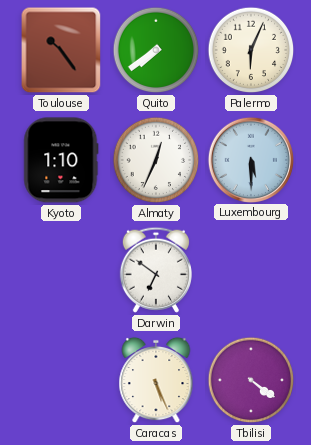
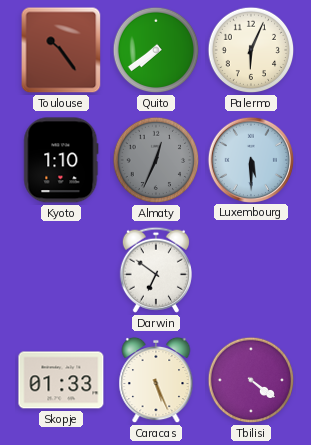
Almaty dial: white -> grey
Skopje: none -> 01:33
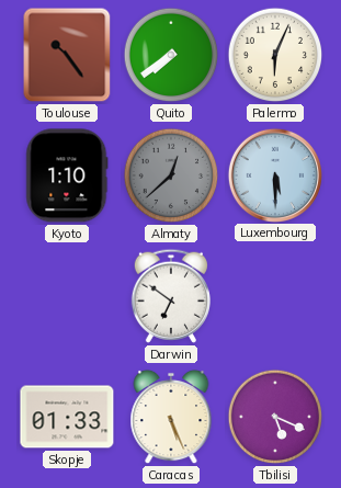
Almaty: 12:34 -> 12:38
Tbilisi: 4:21 -> 5:19
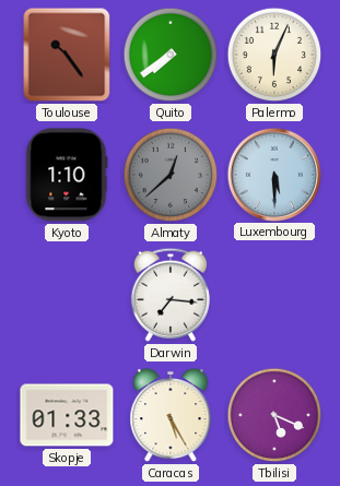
Darwin: 6:51 -> 7:16
Caracas: 5:26 -> 5:25
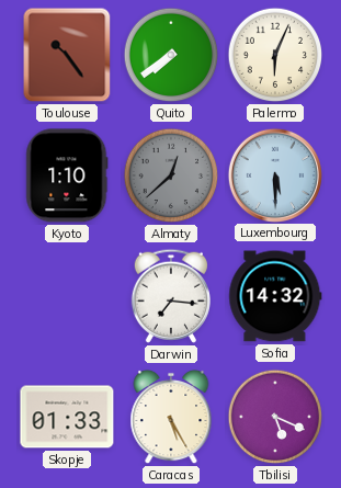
Sofia: none -> 14:32
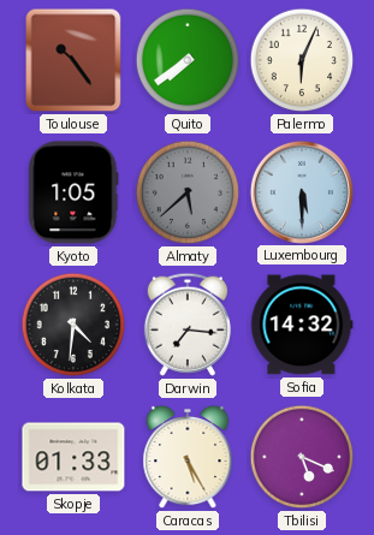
Kyoto: 1:10 -> 1:05
Almaty: 12:38 -> 5:38
Kolkata: none -> 4:31
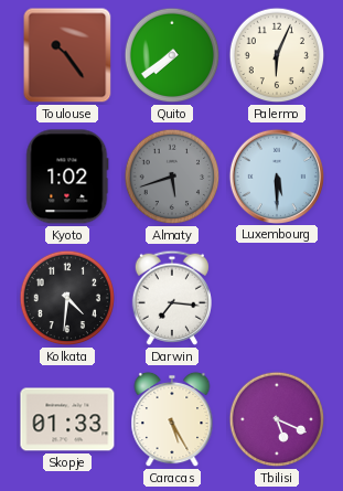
Kyoto: 1:05 -> 1:02
Almaty: 5:38 -> 5:42
Sofia: 14:32 -> none
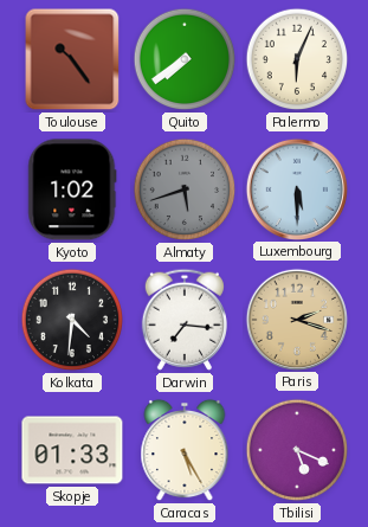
Paris: none -> 2:18
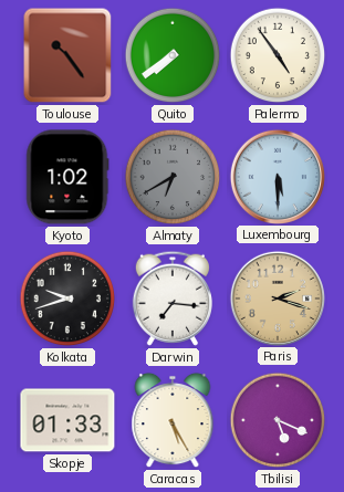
Palermo: 6:04 -> 4:54
Almaty: 5:42 -> 6:40
Kolkata: 4:31 -> 9:42
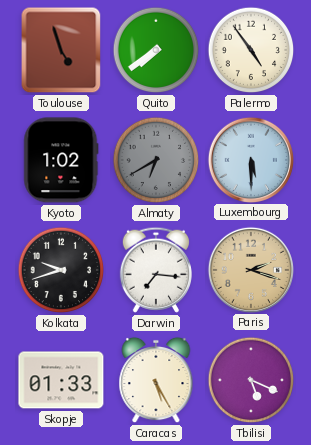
Toulouse: 10:24 -> 4:57
